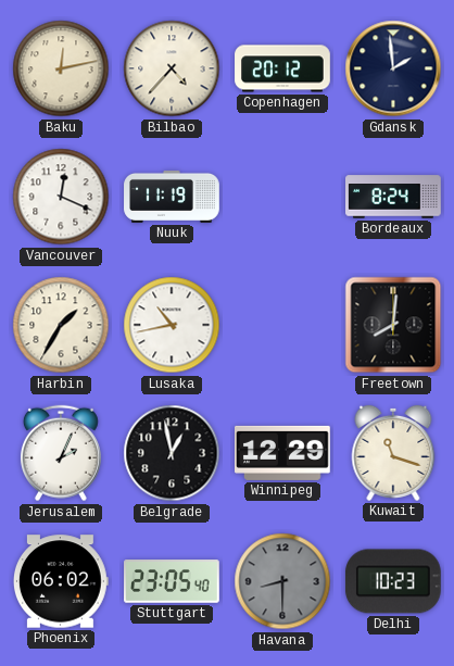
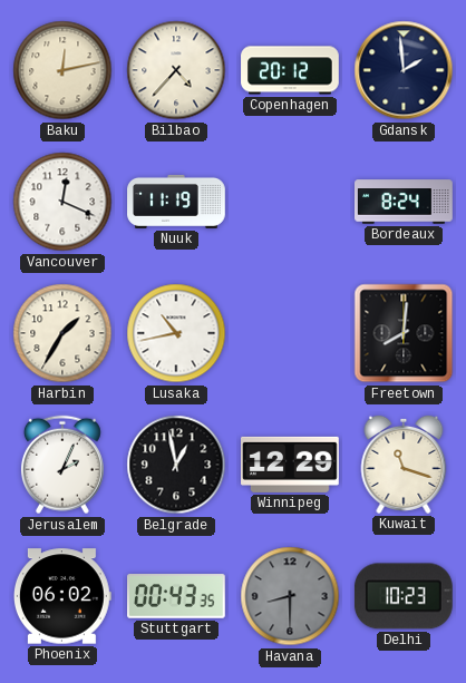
Stuttgart: 23:05 -> 00:43
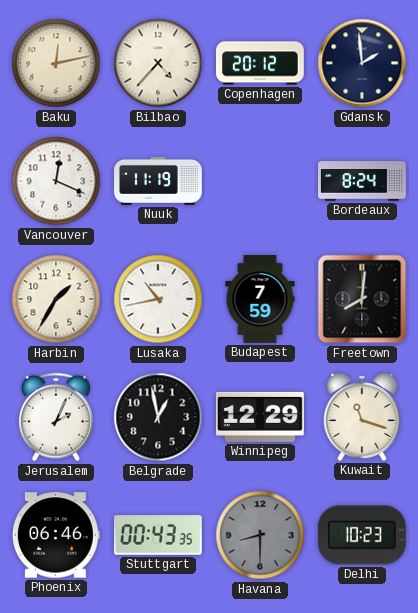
Budapest: none -> 7:59
Phoenix: 06:02 -> 06:46
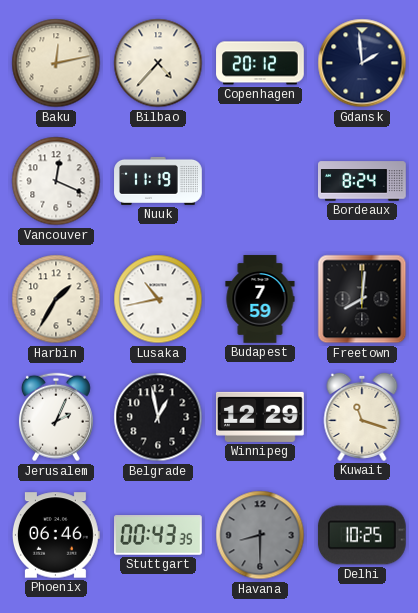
Delhi: 10:23 -> 10:25
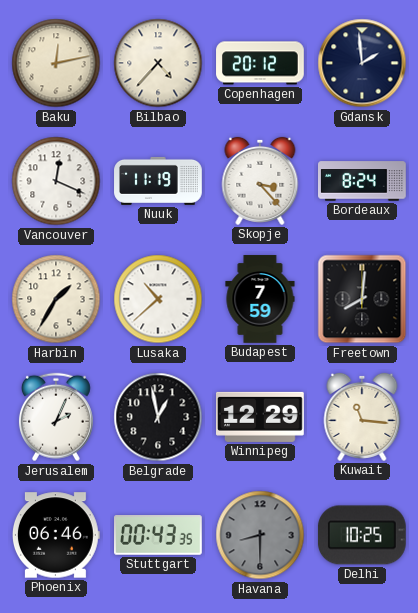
Skopje: none -> 3:23
Lusaka: 10:43 -> 10:38
Kuwait: 11:18 -> 11:16
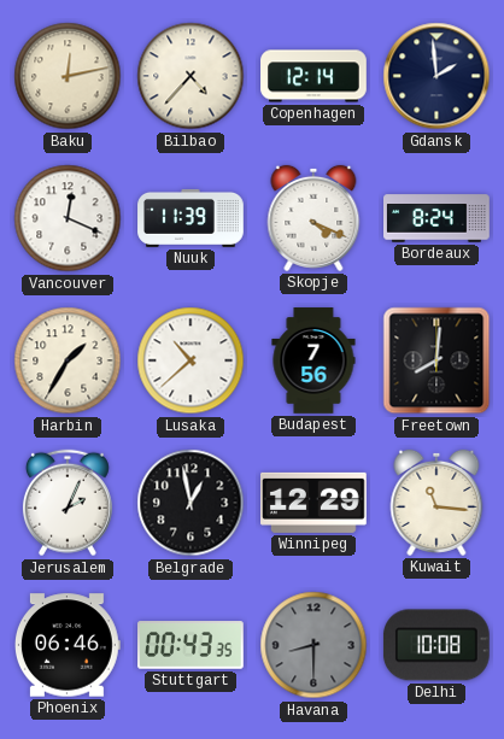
Copenhagen: 20:12 -> 12:14
Nuuk: 11:19 -> 11:39
Skopje: 3:23 -> 4:19
Budapest: 7:59 -> 7:56
Delhi: 10:25 -> 10:08
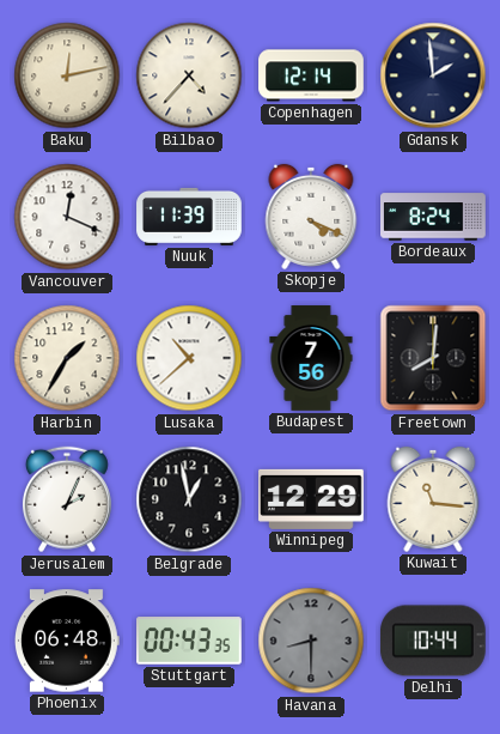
Phoenix: 06:46 -> 06:48
Delhi: 10:08 -> 10:44
